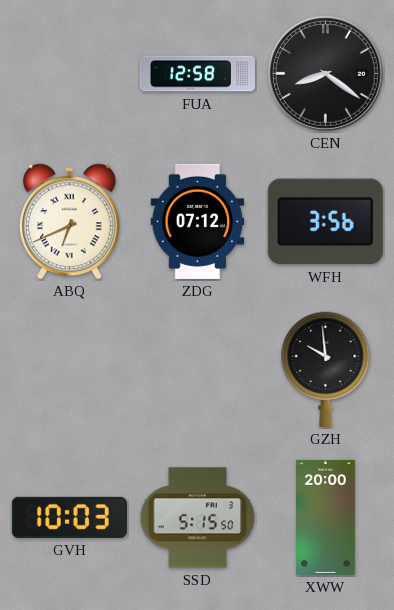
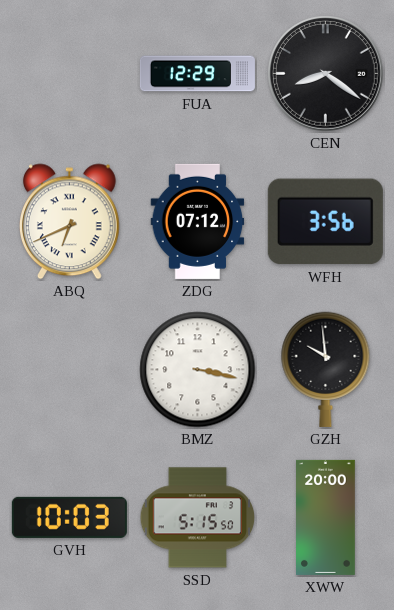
FUA: 12:58 -> 12:29
BMZ: none -> 3:17
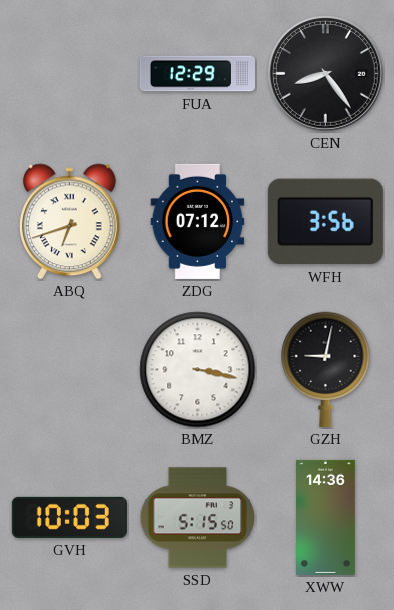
CEN: 8:21 -> 8:24
ABQ: 6:41 -> 6:42
GZH: 9:59 -> 9:02
XWW: 20:00 -> 14:36
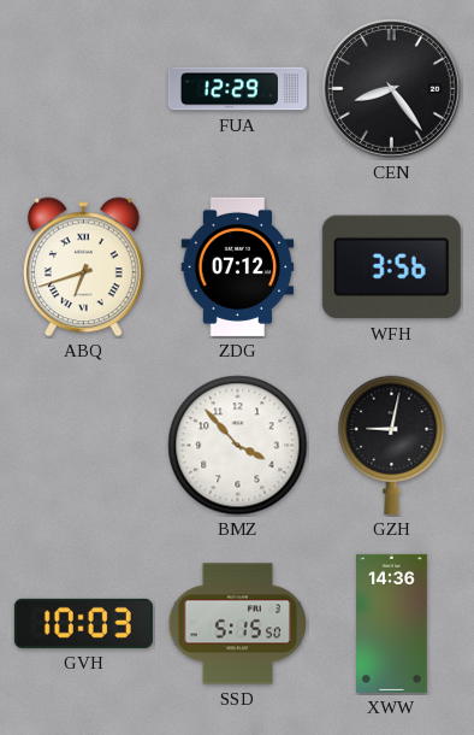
BMZ: 3:17 -> 3:53
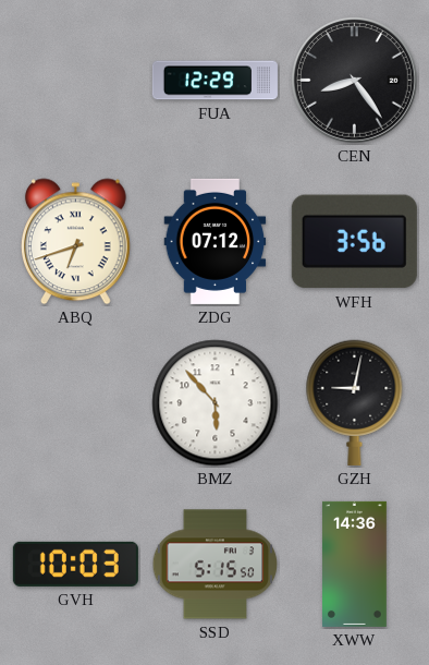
BMZ: 3:53 -> 5:53
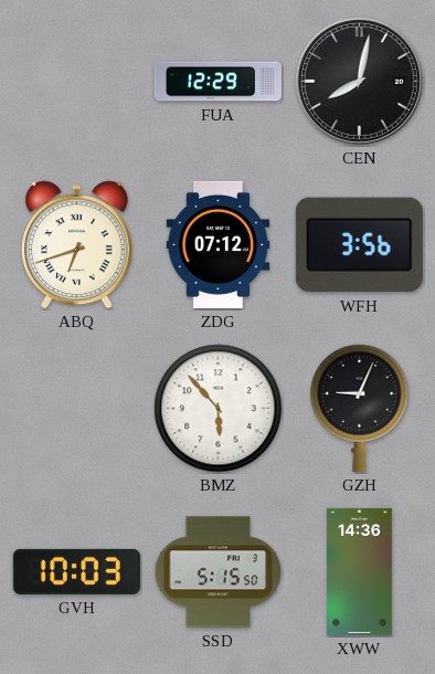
CEN: 8:24 -> 8:02
GZH: 9:02 -> 9:04
